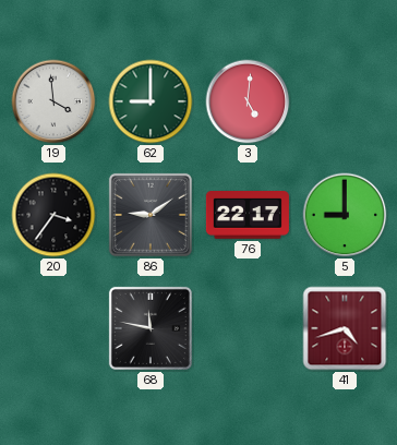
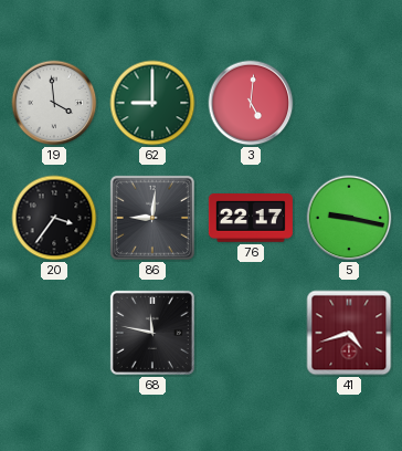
86: 9:09 -> 9:01
5: 9:00 -> 9:17
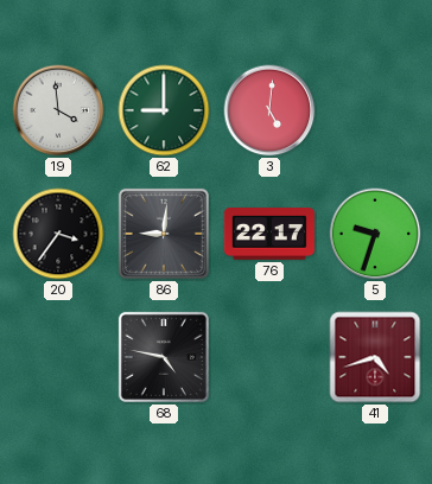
5: 9:17 -> 9:33
68: 11:47 -> 4:47
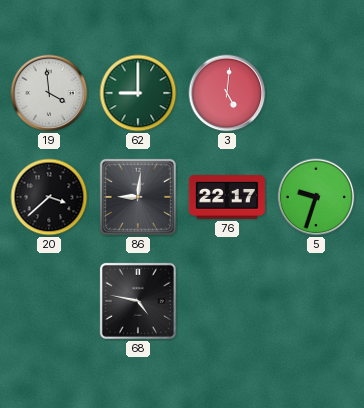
20: 3:36 -> 3:38
41: 4:42 -> none
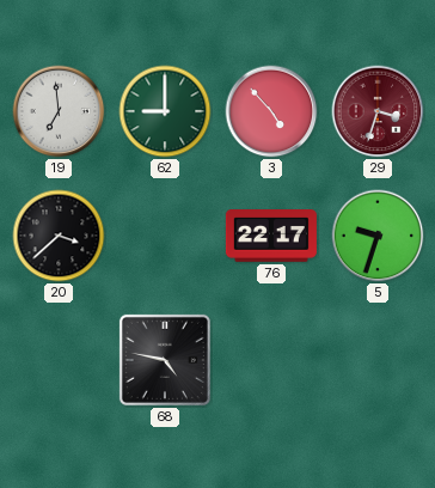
19: 3:59 -> 6:59
3: 5:01 -> 4:53
29: none -> 3:33
86: 9:01 -> none
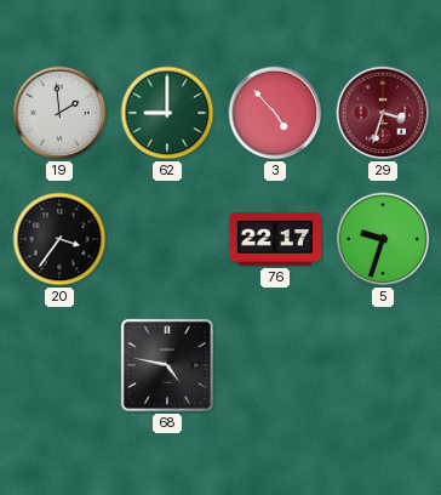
19: 6:59 -> 1:59
20: 3:38 -> 3:36
